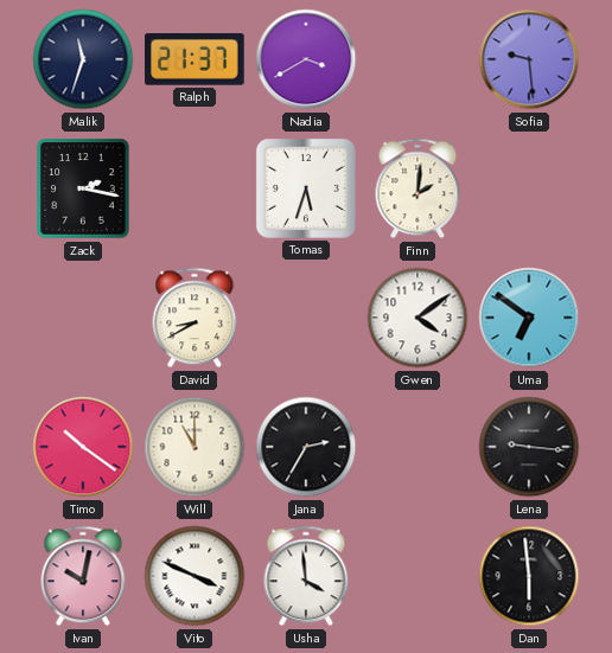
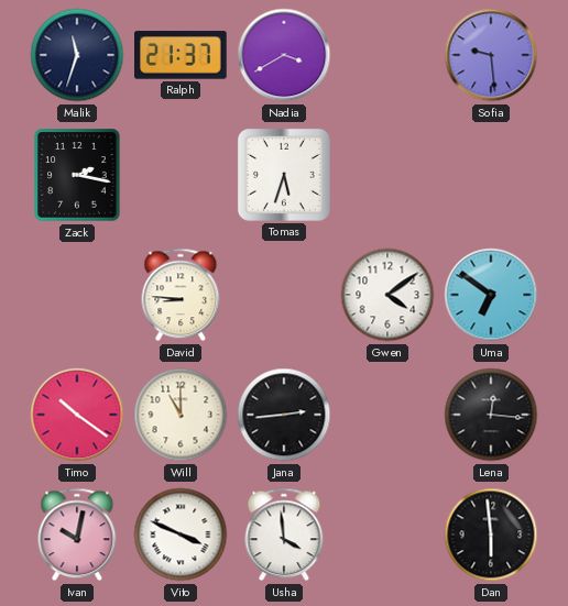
Finn: 2:01 -> none
David: 8:40 -> 8:46
Jana: 2:35 -> 2:44
Lena: 9:16 -> 12:16
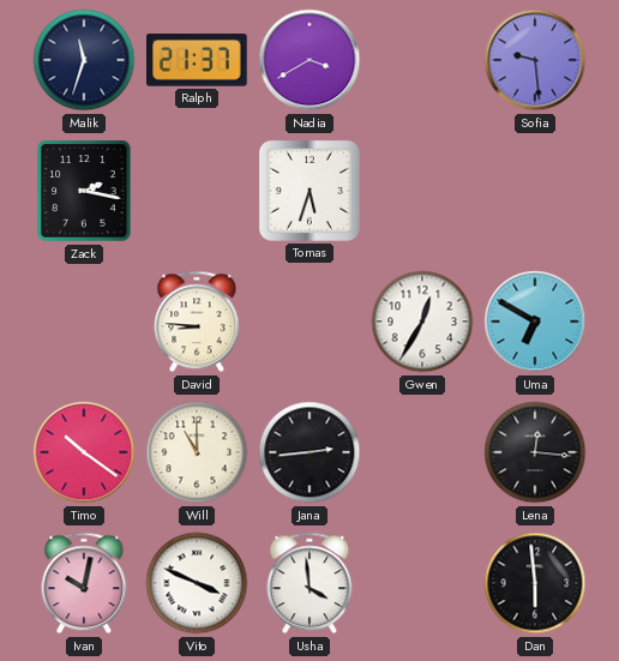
Gwen: 4:09 -> 12:35
Uma: 6:51 -> 6:50
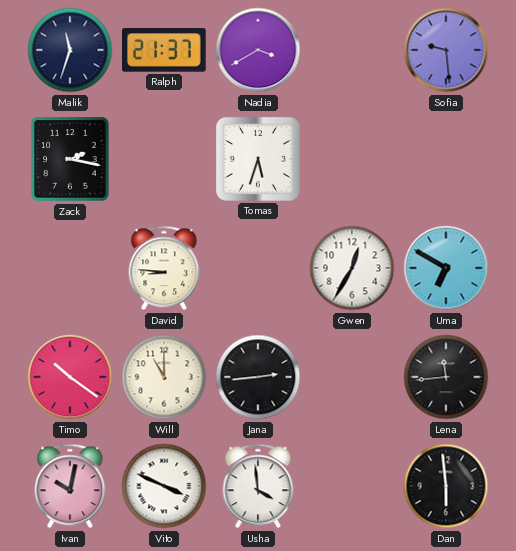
Lena: 12:16 -> 11:44
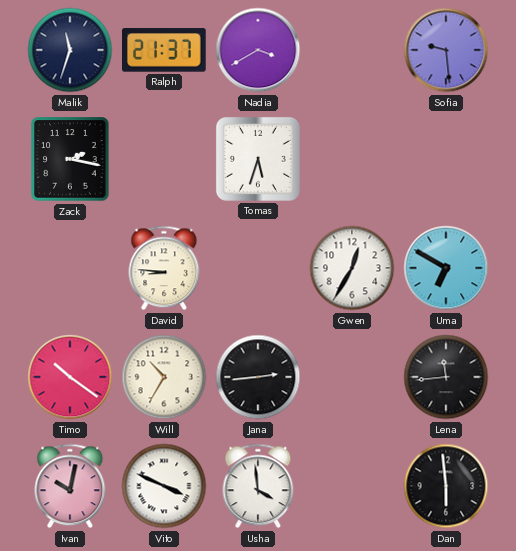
Will: 11:00 -> 10:35
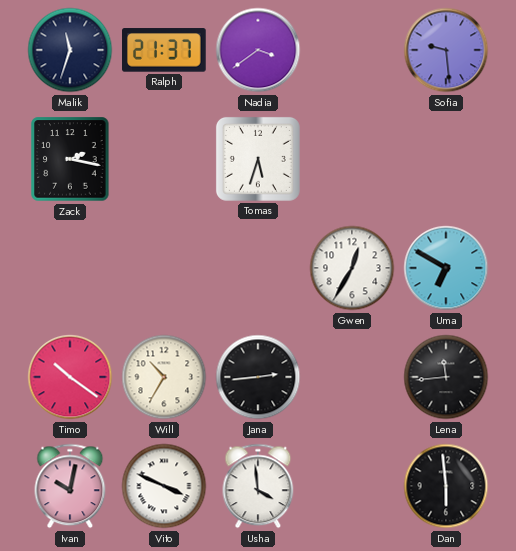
Nadia: 3:40 -> 3:39
David: 8:46 -> none
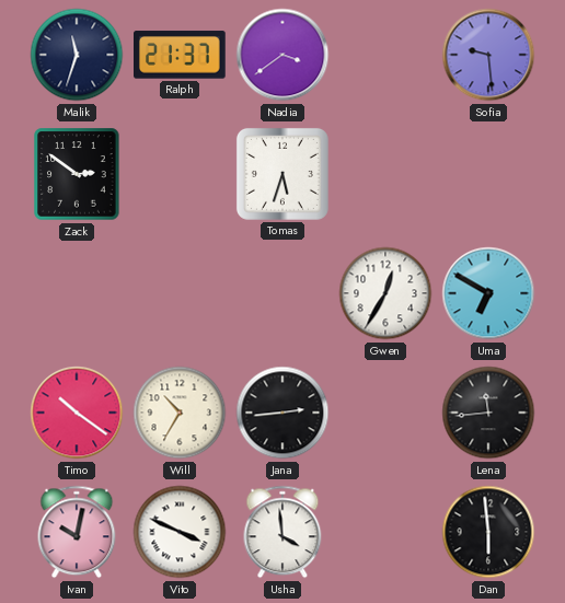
Zack: 2:17 -> 2:51
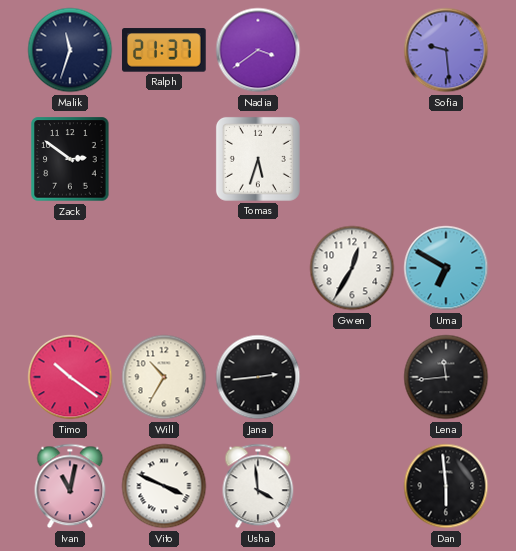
Ivan: 10:02 -> 11:02
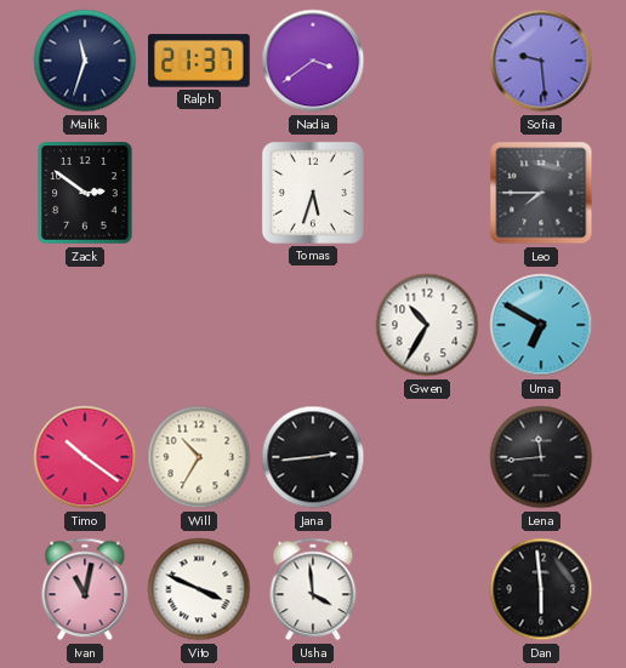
Leo: none -> 7:45
Gwen: 12:35 -> 10:35
